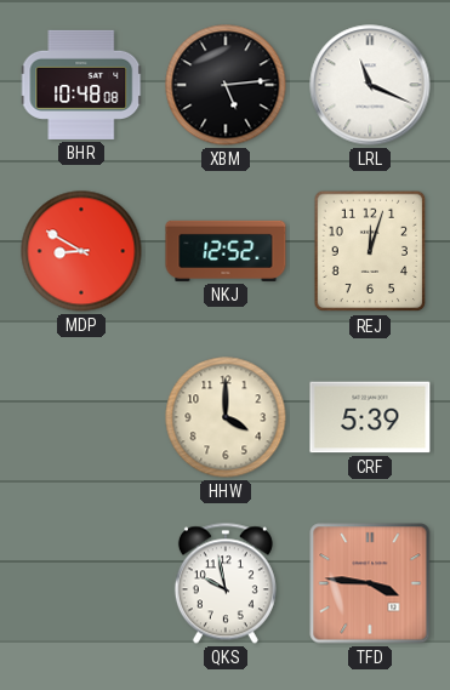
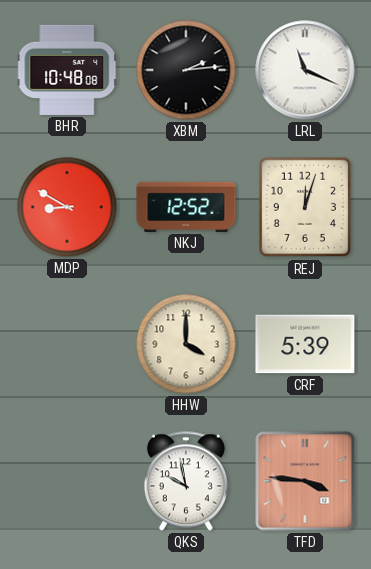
XBM: 5:14 -> 2:14
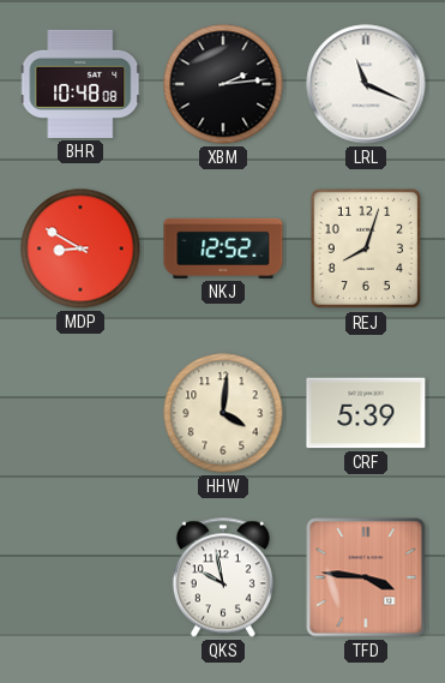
REJ: 12:03 -> 8:03
HHW: 4:00 -> 4:01
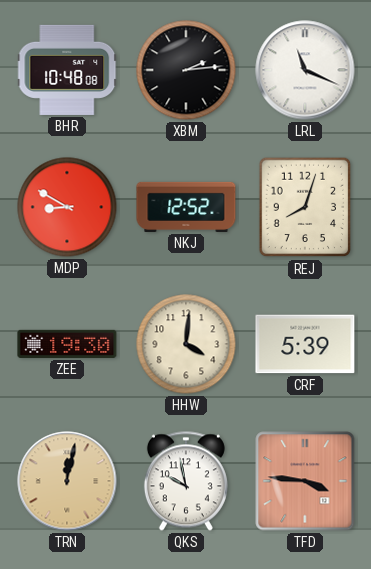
ZEE: none -> 19:30
TRN: none -> 12:02
